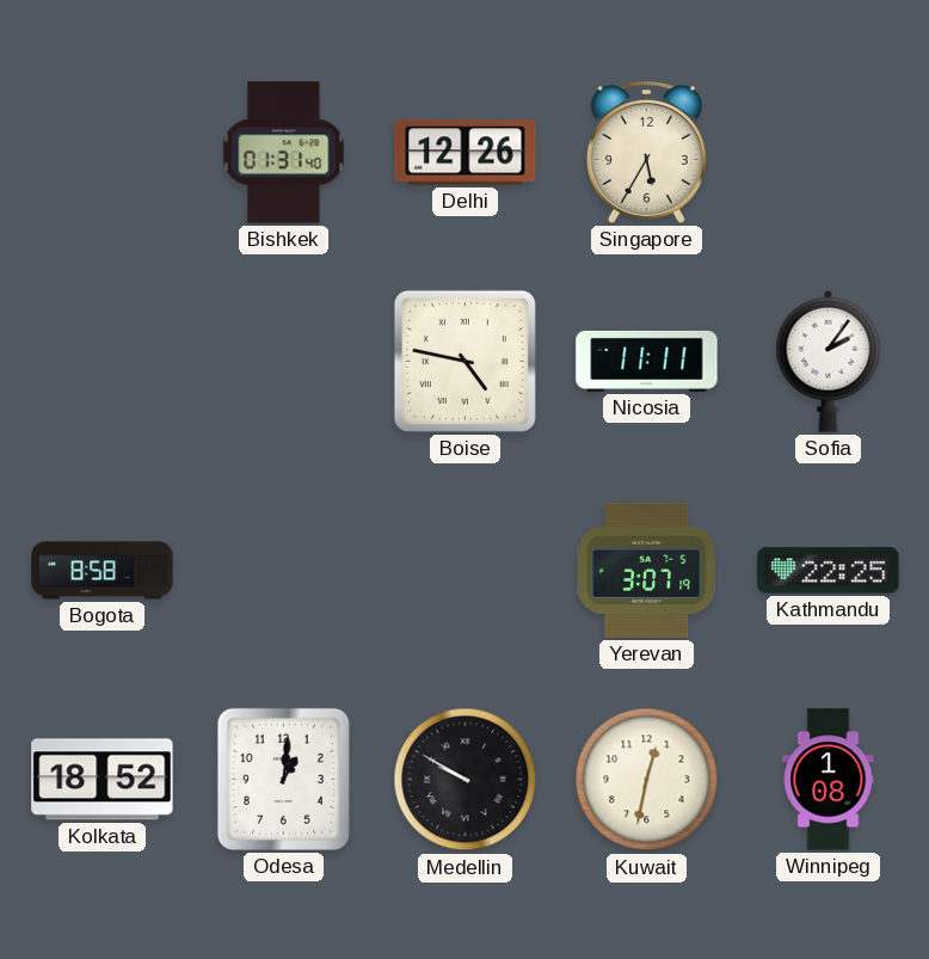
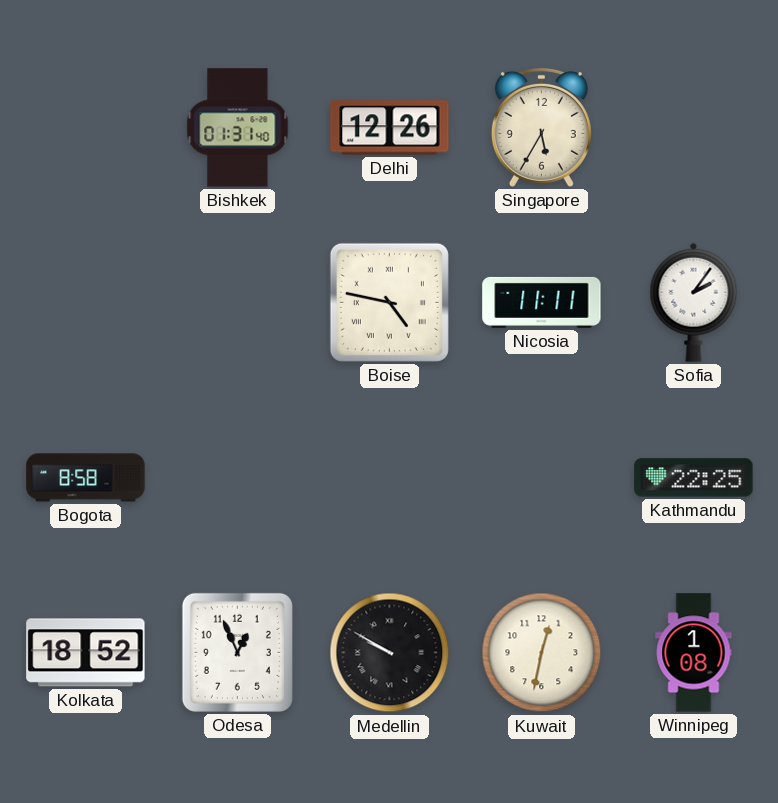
Yerevan: 3:07 -> none
Odesa: 1:01 -> 12:56
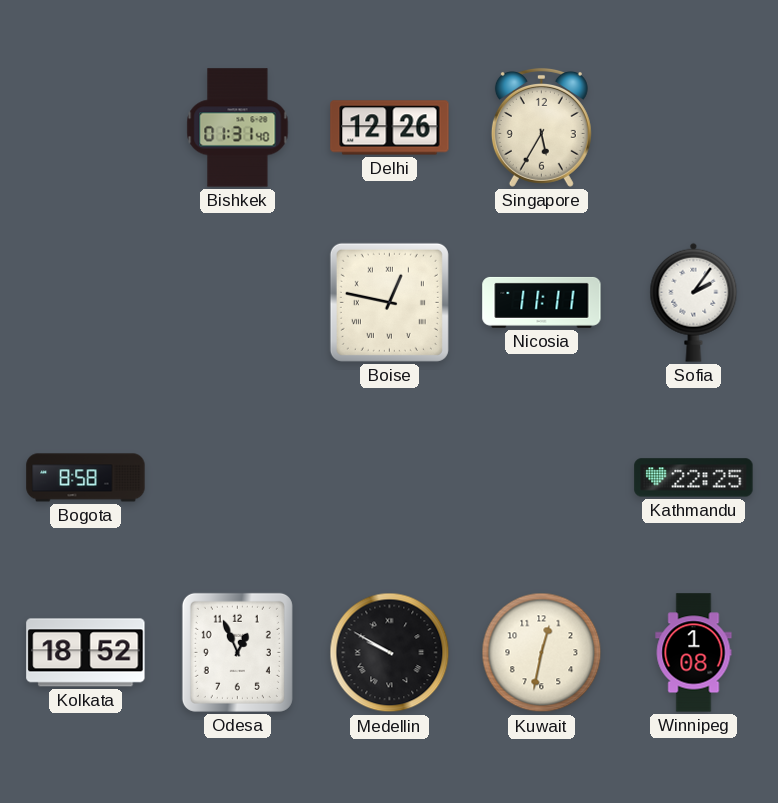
Boise: 4:47 -> 12:47
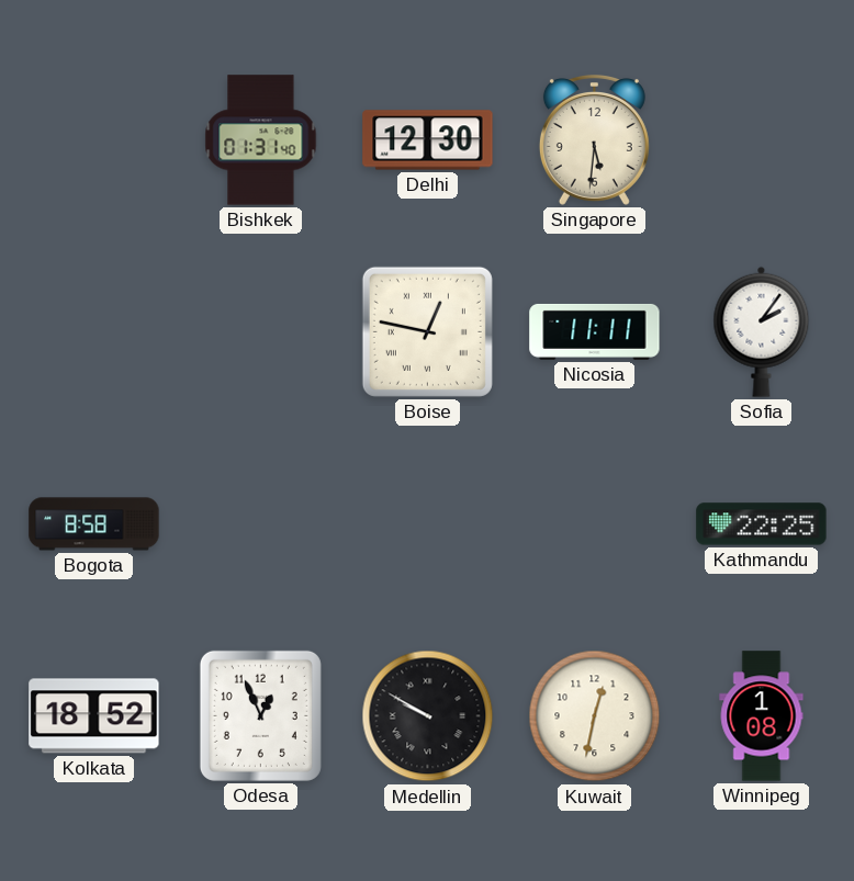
Delhi: 12:26 -> 12:30
Singapore: 5:35 -> 5:31
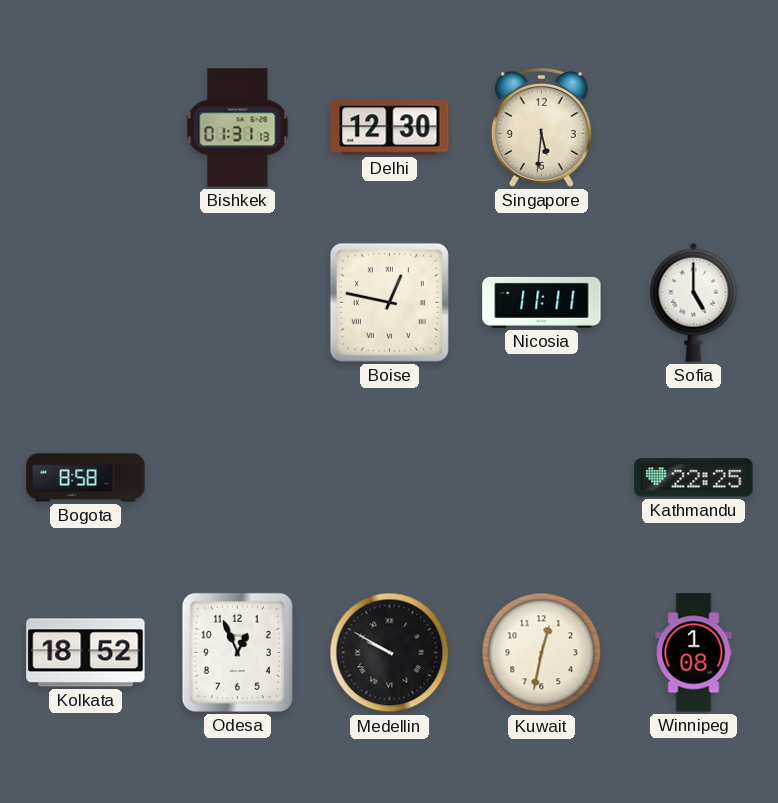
Bishkek: 01:31:40 -> 01:31:13
Sofia: 2:06 -> 5:00
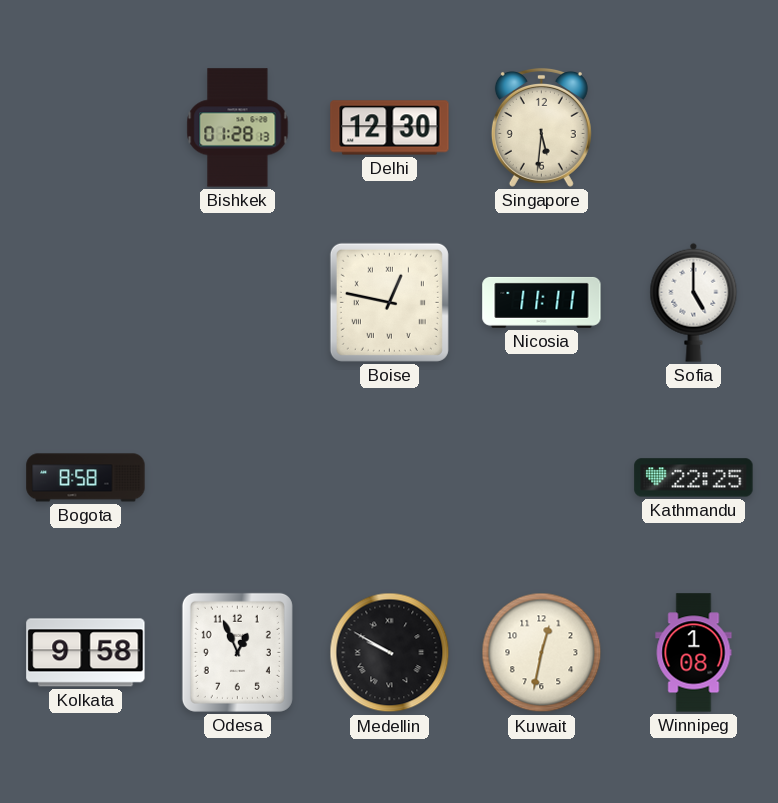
Bishkek: 01:31 -> 01:28
Kolkata: 18:52 -> 9:58
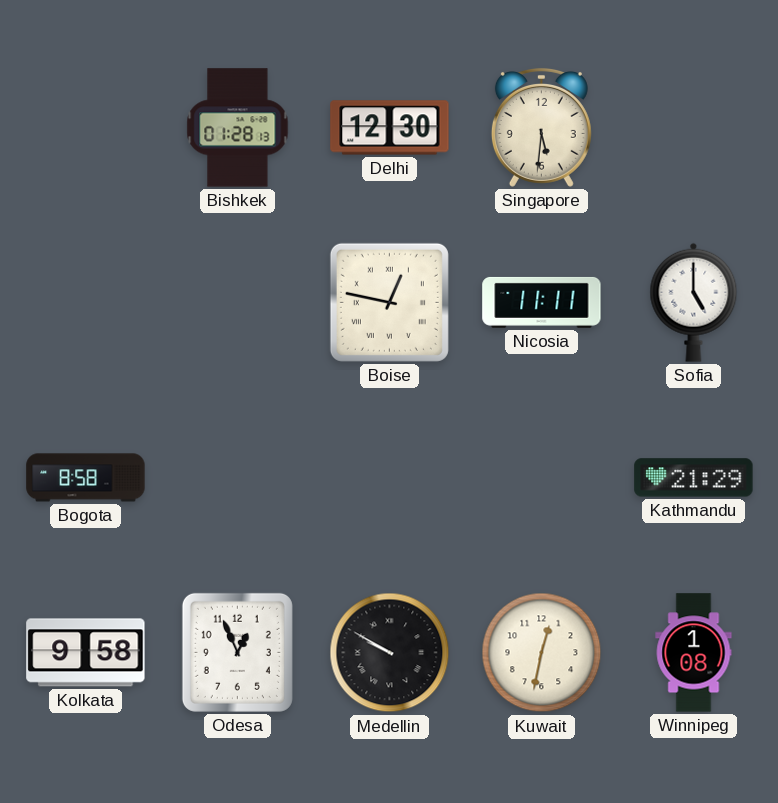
Kathmandu: 22:25 -> 21:29
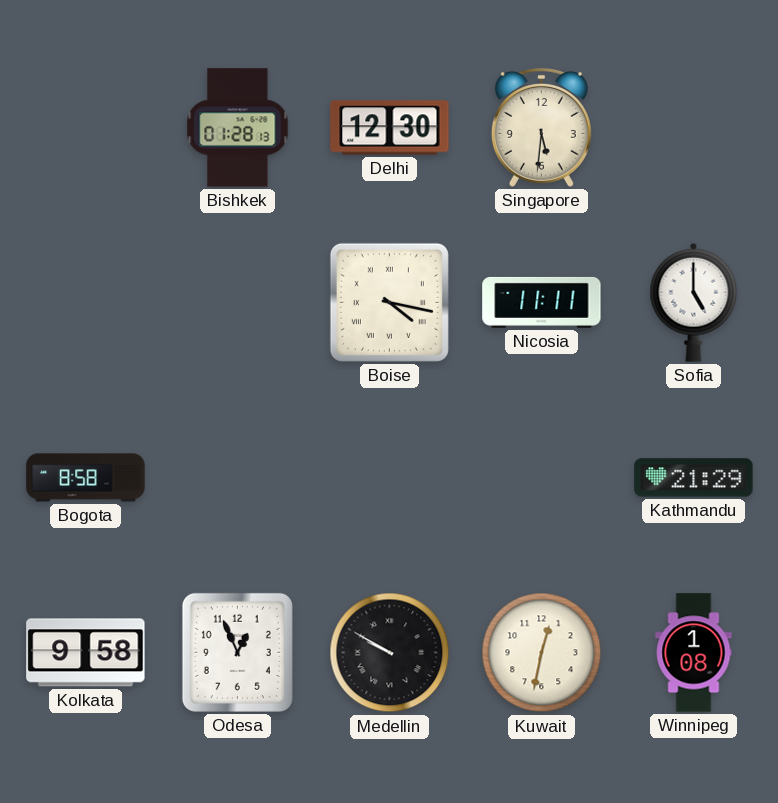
Boise: 12:47 -> 4:17
